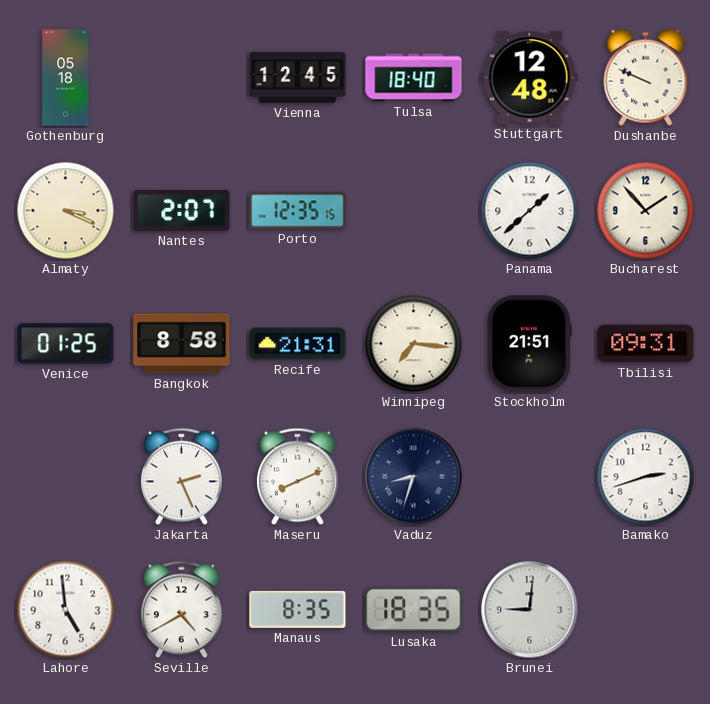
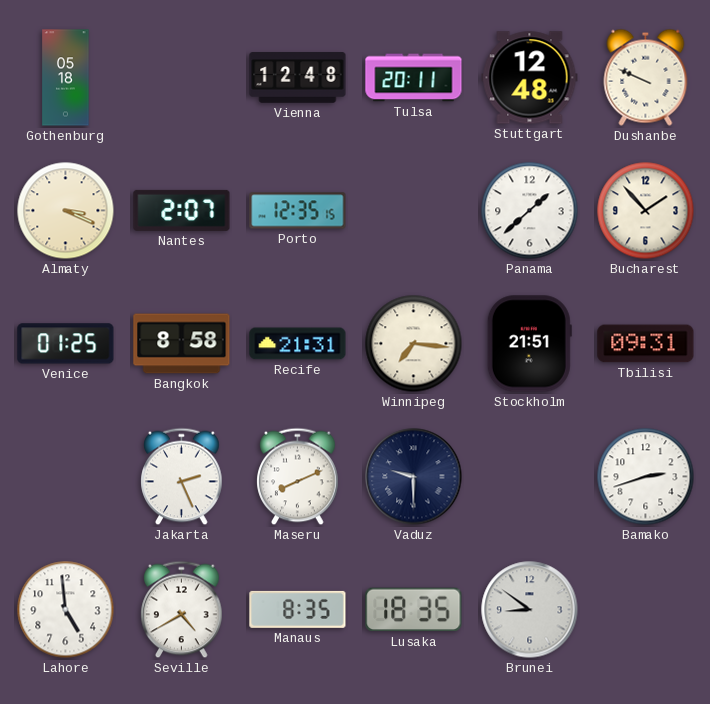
Vienna: 12:45 -> 12:48
Tulsa: 18:40 -> 20:11
Vaduz: 8:33 -> 9:30
Brunei: 9:01 -> 8:51
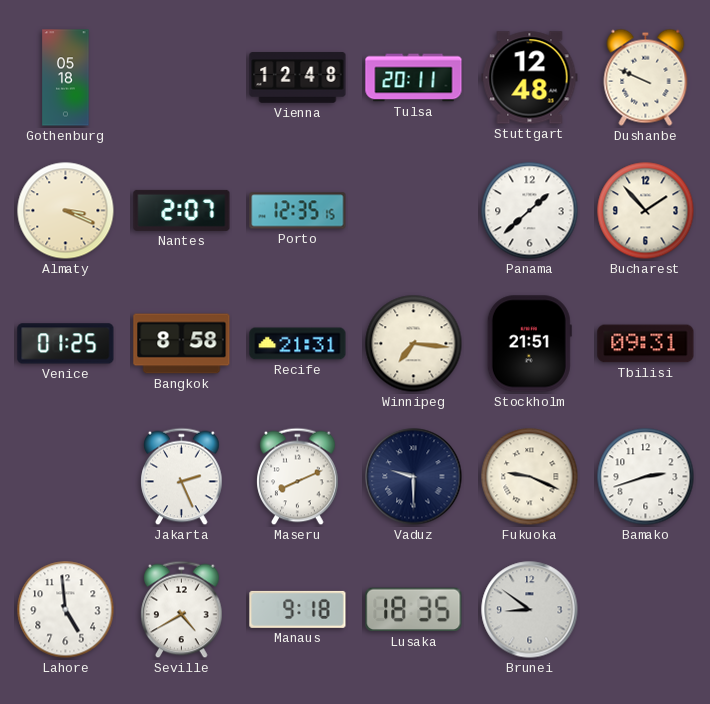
Fukuoka: none -> 9:19
Manaus: 8:35 -> 9:18
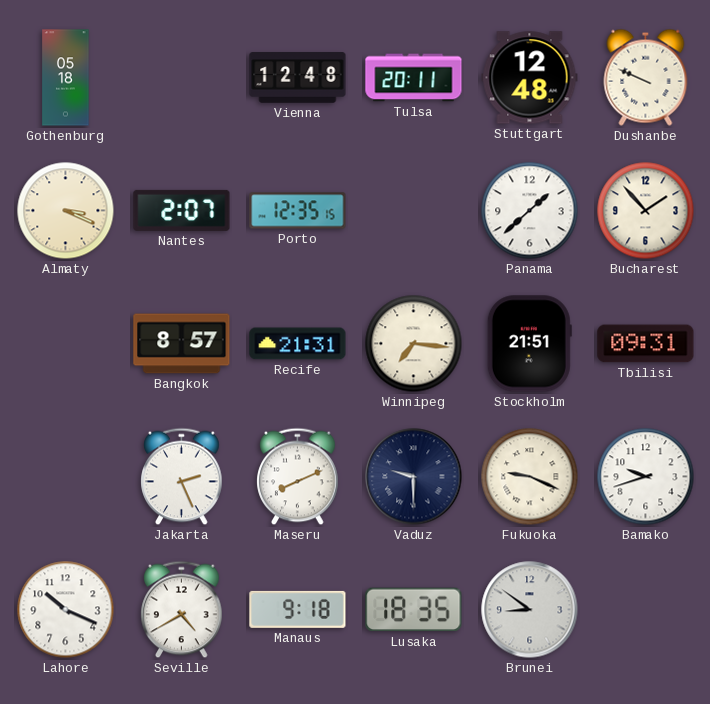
Venice: 01:25 -> none
Bangkok: 8:58 -> 8:57
Bamako: 2:42 -> 9:42
Lahore: 4:59 -> 10:19
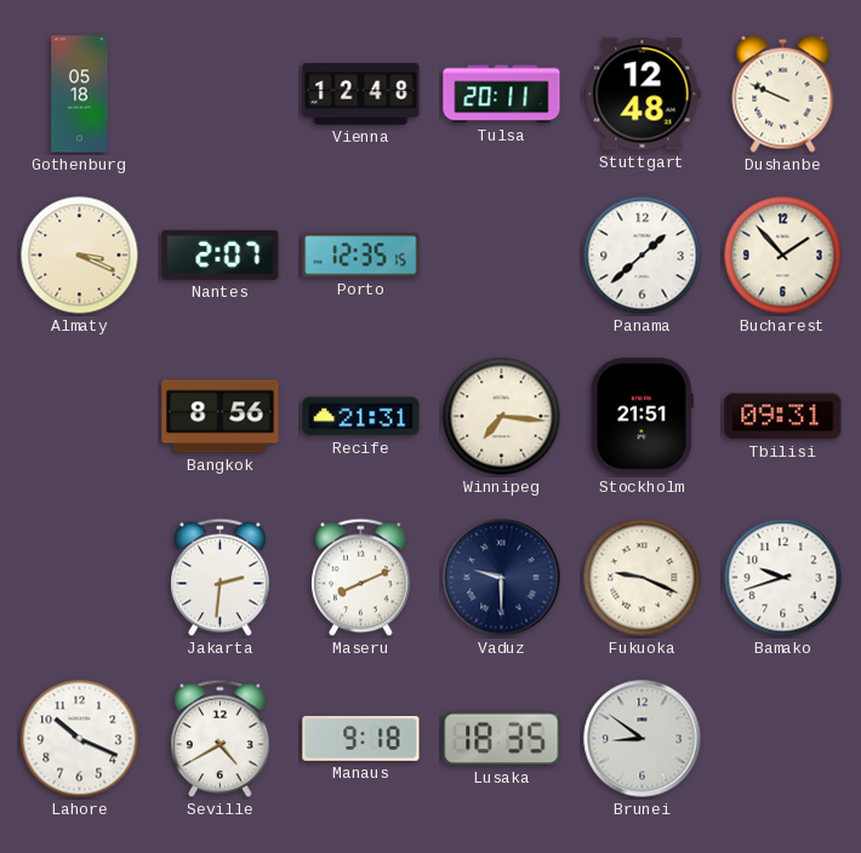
Bangkok: 8:57 -> 8:56
Jakarta: 2:26 -> 2:31
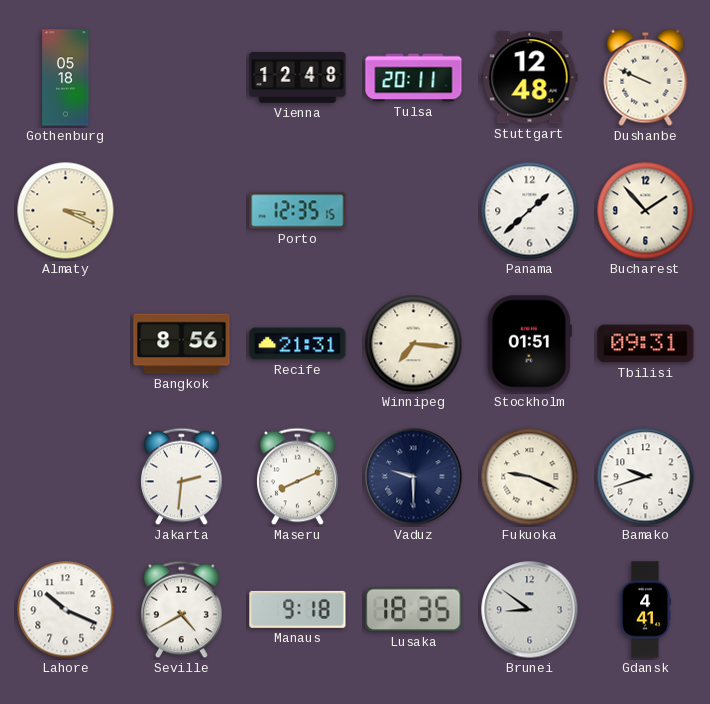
Nantes: 2:07 -> none
Stockholm: 21:51 -> 01:51
Gdansk: none -> 4:41
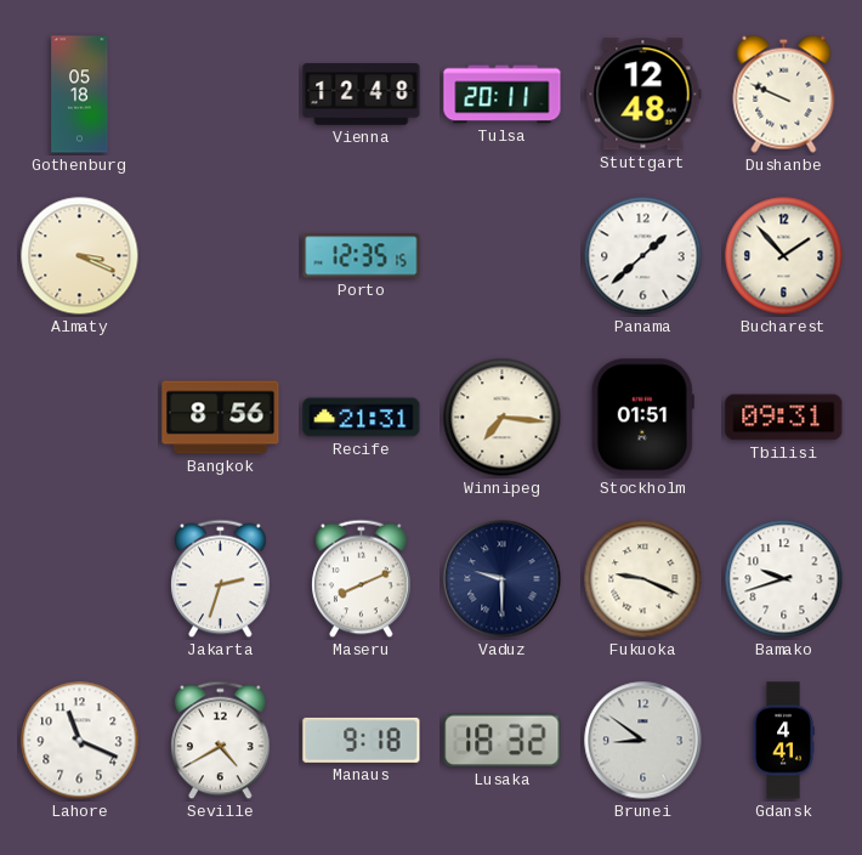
Jakarta: 2:31 -> 2:33
Lahore: 10:19 -> 11:19
Lusaka: 18:35 -> 18:32
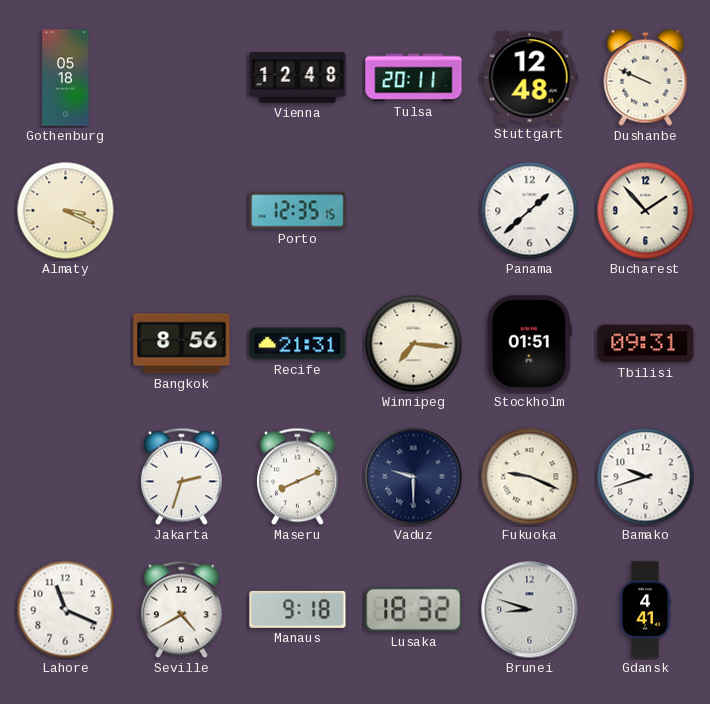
Brunei: 8:51 -> 8:48
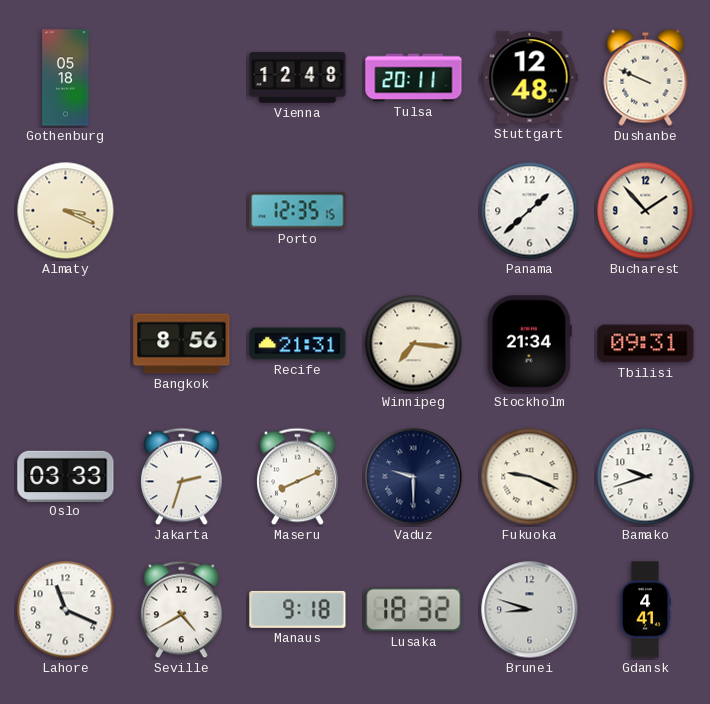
Stockholm: 01:51 -> 21:34
Oslo: none -> 03:33
